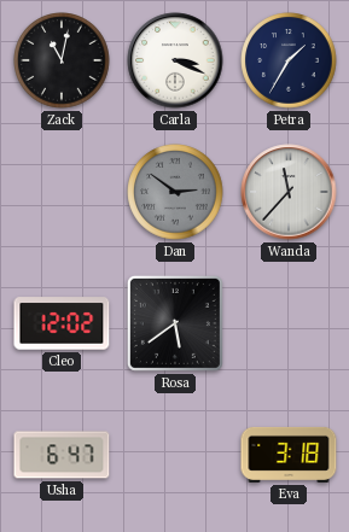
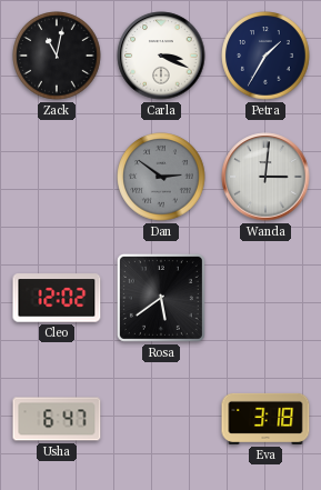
Wanda: 11:37 -> 3:01
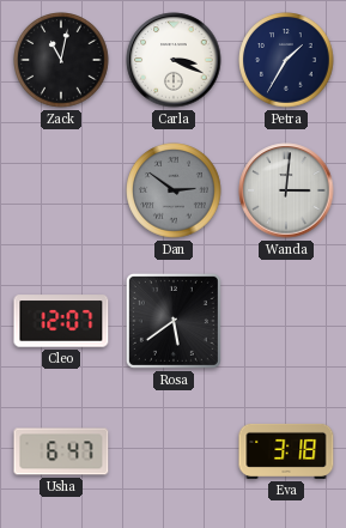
Cleo: 12:02 -> 12:07
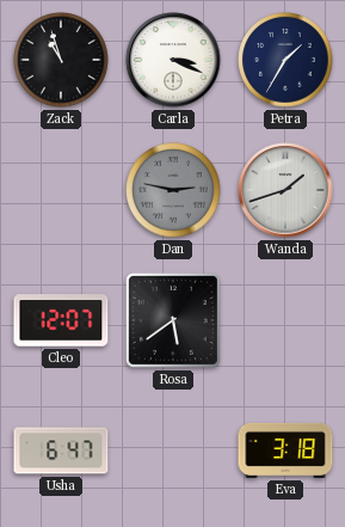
Zack: 11:02 -> 10:57
Dan: 2:51 -> 2:47
Wanda: 3:01 -> 1:42
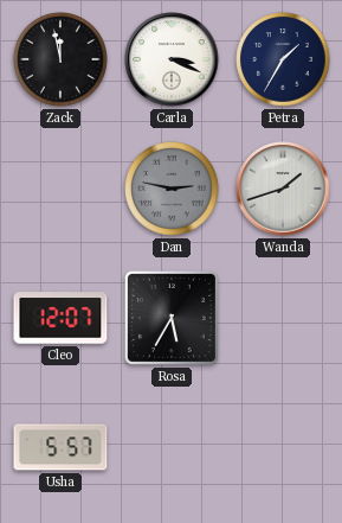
Zack: 10:57 -> 11:58
Rosa: 5:39 -> 5:35
Usha: 6:47 -> 5:57
Eva: 3:18 -> none
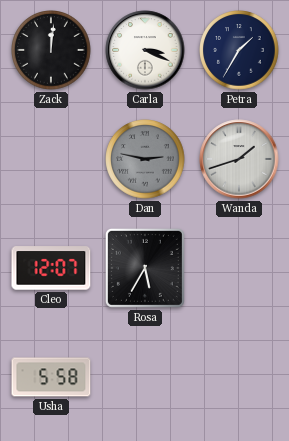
Zack: 11:58 -> 12:01
Usha: 5:57 -> 5:58
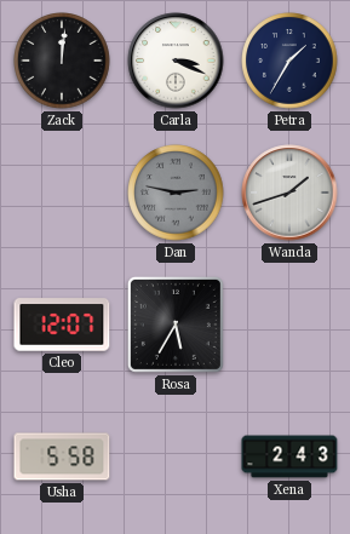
Xena: none -> 2:43
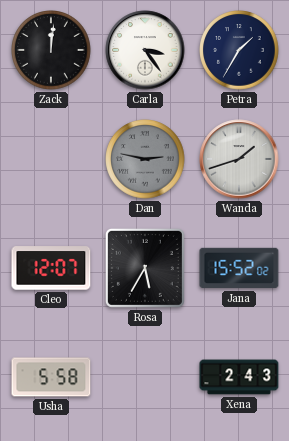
Carla: 3:19 -> 3:24
Jana: none -> 15:52
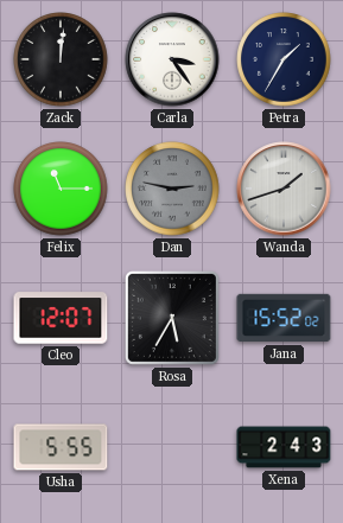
Felix: none -> 11:15
Usha: 5:58 -> 5:55
